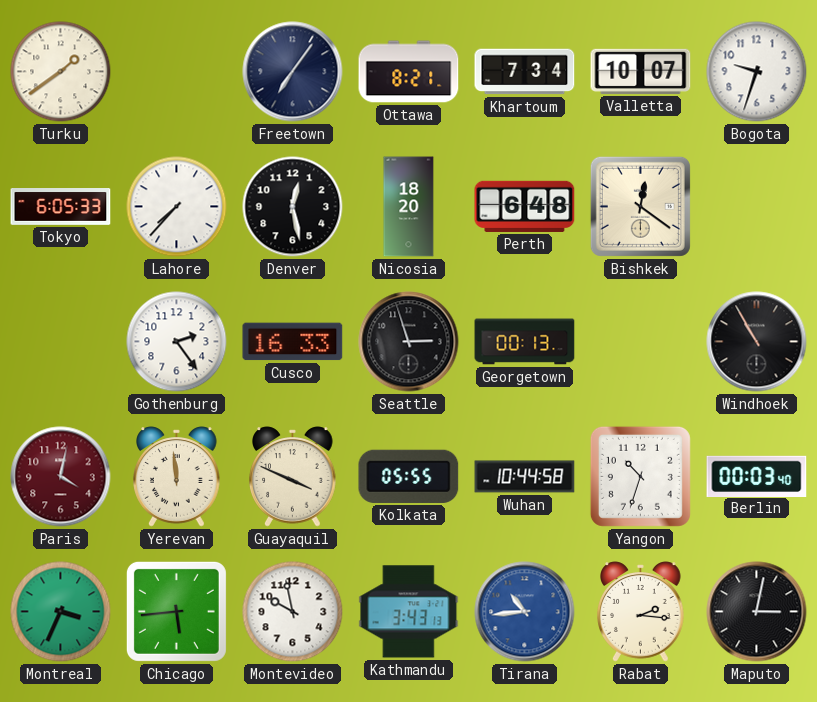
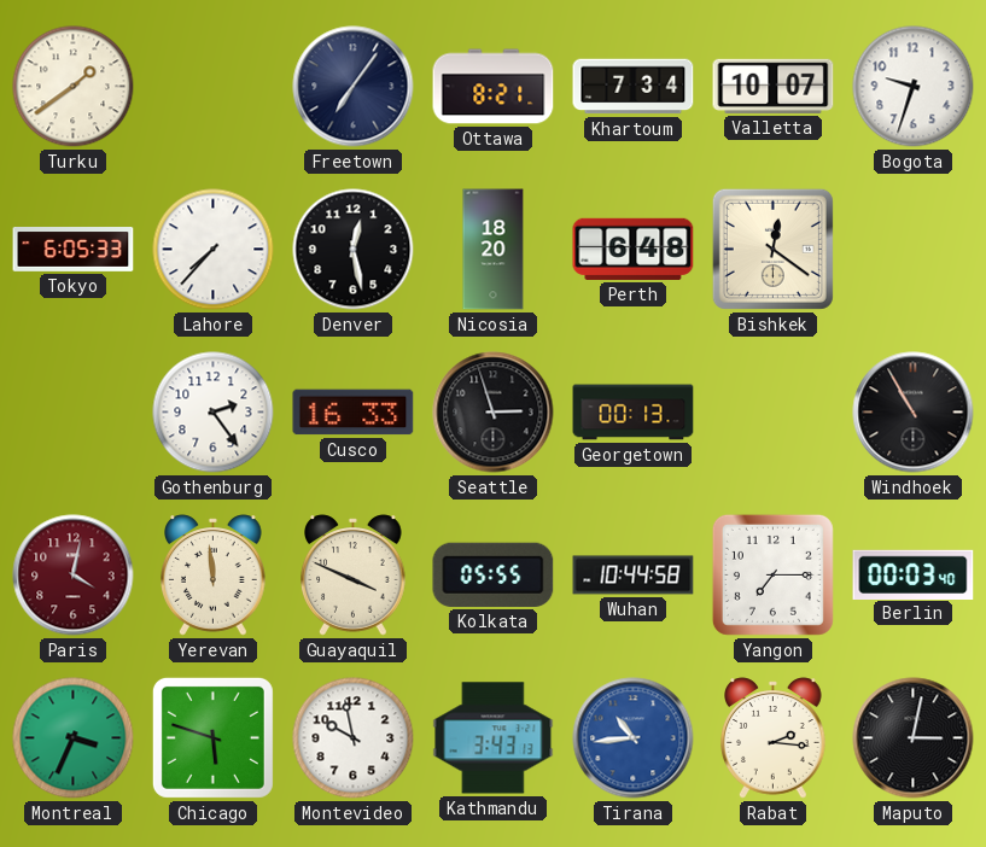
Yangon: 10:33 -> 7:15
Chicago: 5:44 -> 5:48
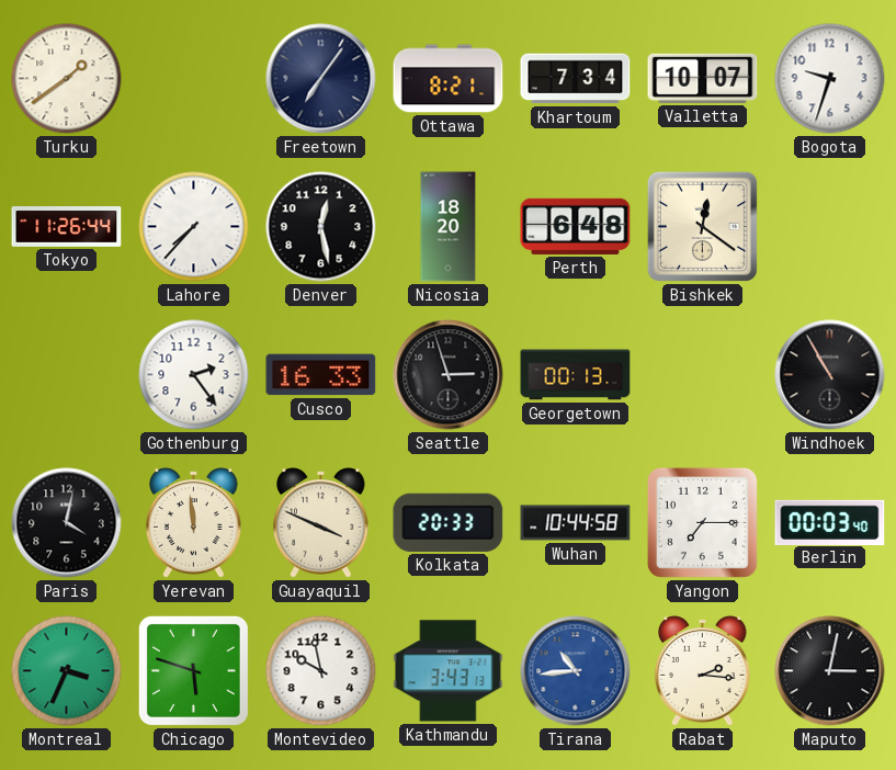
Tokyo: 6:05 -> 11:26
Paris dial: burgundy -> black
Kolkata: 05:55 -> 20:33
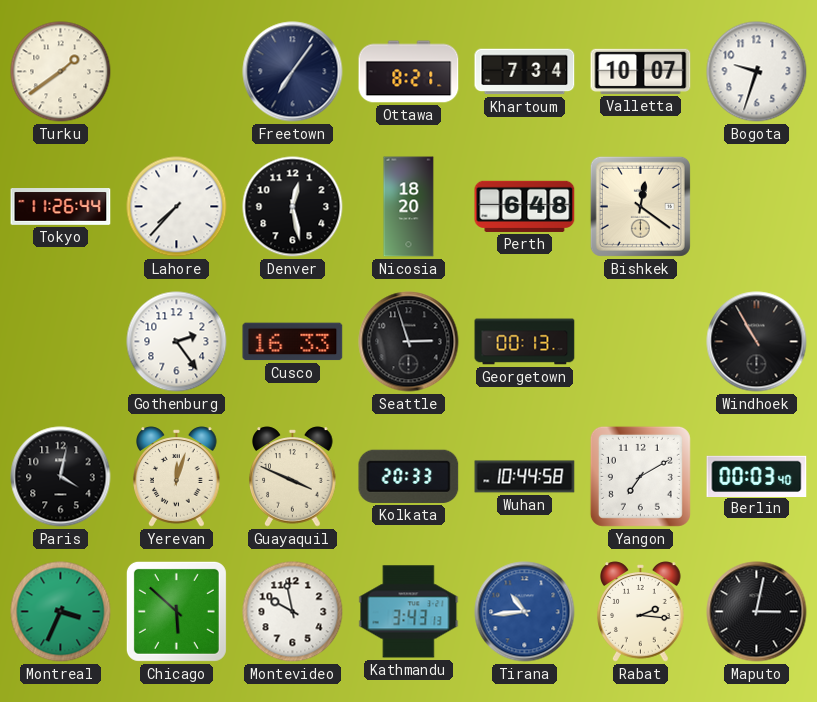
Yerevan: 11:59 -> 12:03
Yangon: 7:15 -> 7:10
Chicago: 5:48 -> 5:52
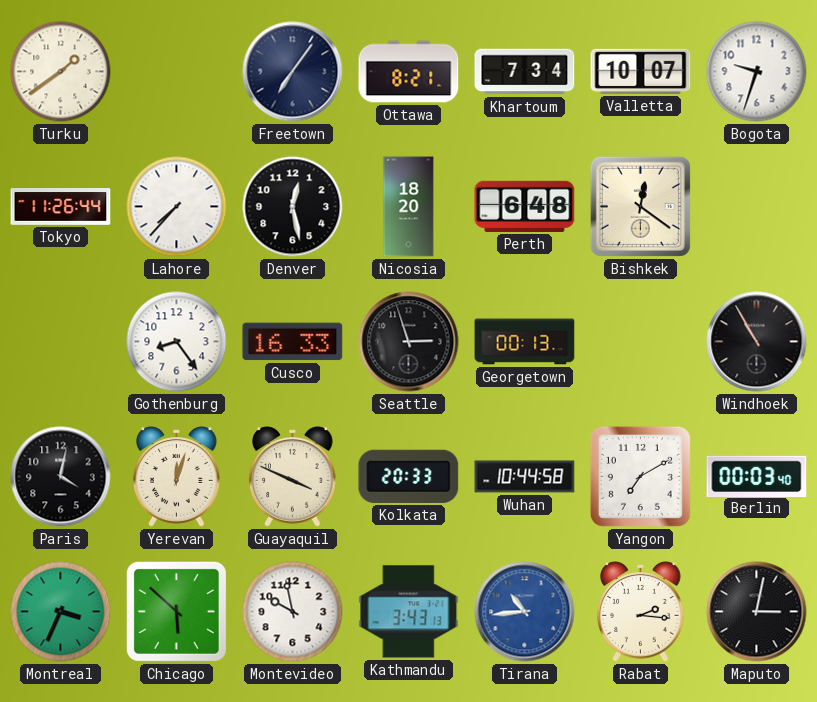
Gothenburg: 2:24 -> 8:24
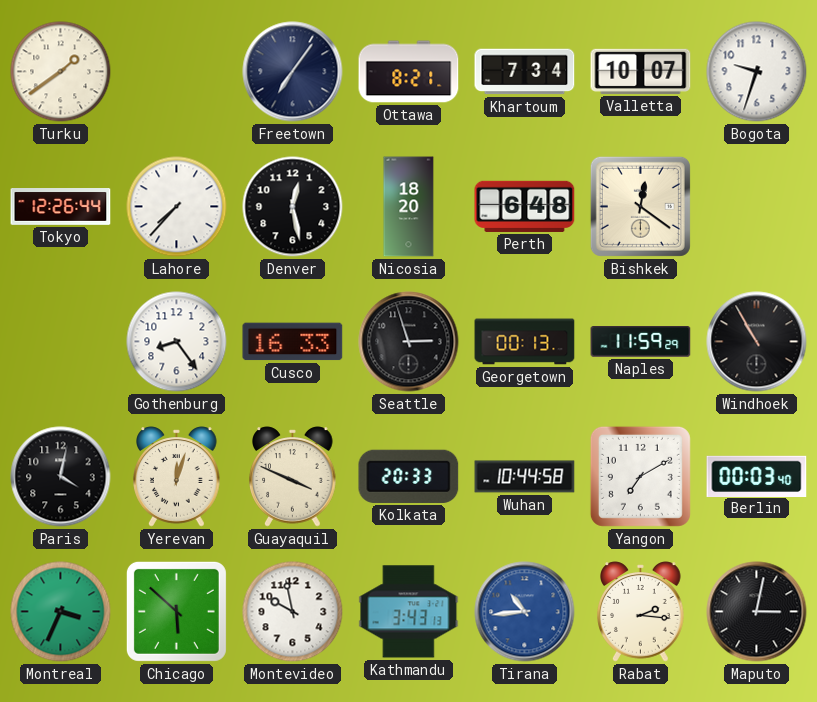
Tokyo: 11:26 -> 12:26
Naples: none -> 11:59
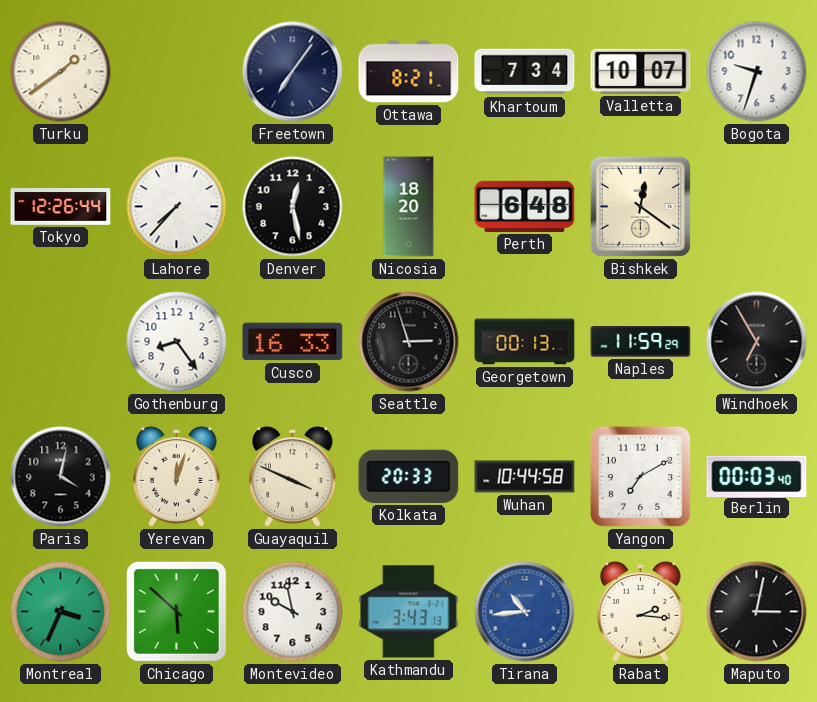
Windhoek: 10:55 -> 6:55
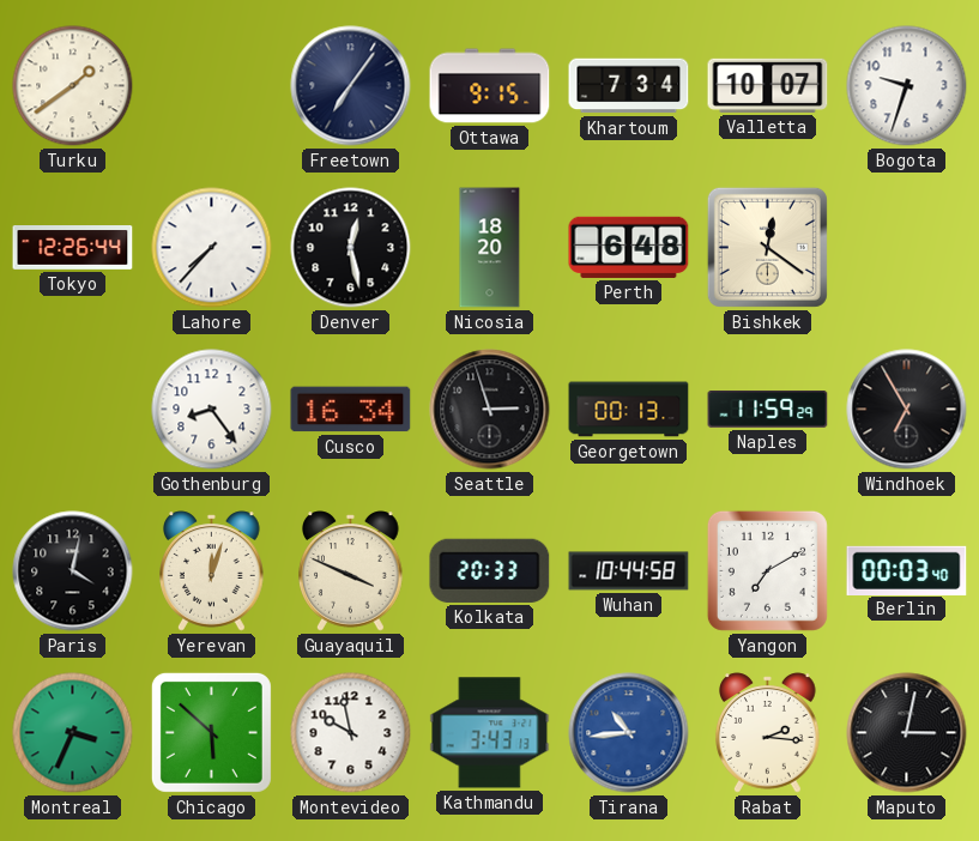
Ottawa: 8:21 -> 9:15
Cusco: 16:33 -> 16:34
